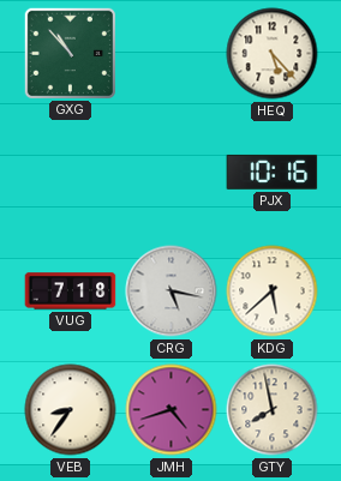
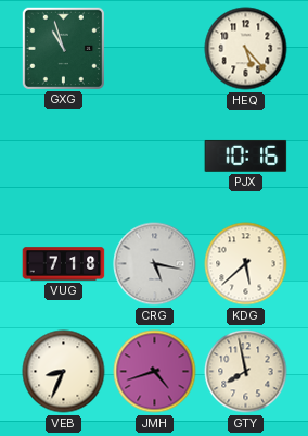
GXG: 10:53 -> 10:57
VEB: 8:36 -> 8:34
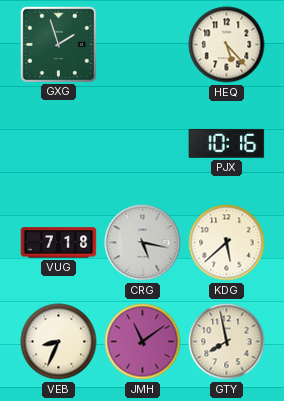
GXG: 10:57 -> 1:57
JMH: 4:42 -> 11:09
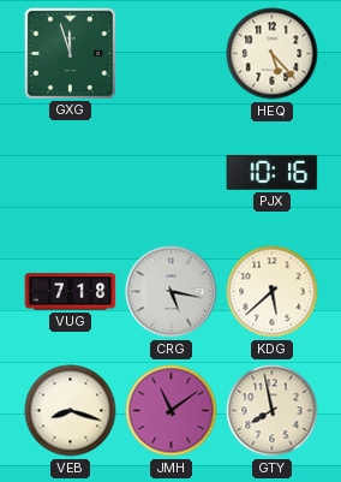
GXG: 1:57 -> 11:57
VEB: 8:34 -> 8:18
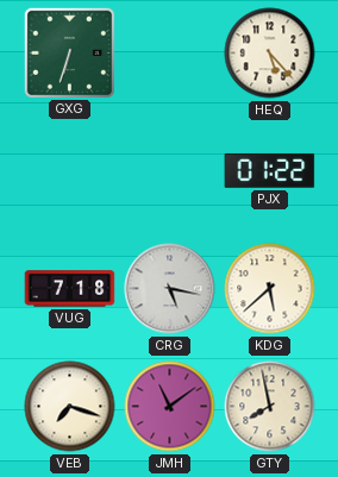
GXG: 11:57 -> 6:33
PJX: 10:16 -> 01:22
VEB: 8:18 -> 7:18
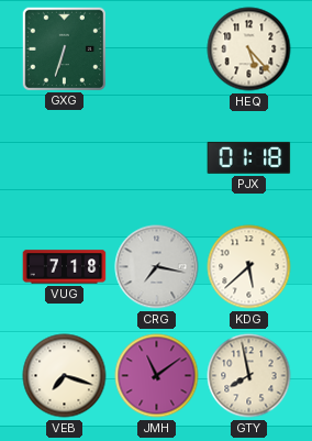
PJX: 01:22 -> 01:18
CRG: 5:17 -> 7:17
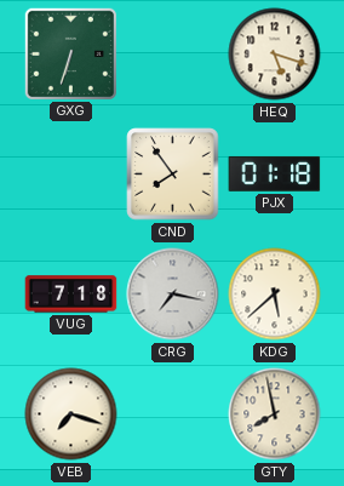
HEQ: 5:23 -> 5:18
CND: none -> 7:54
JMH: 11:09 -> none
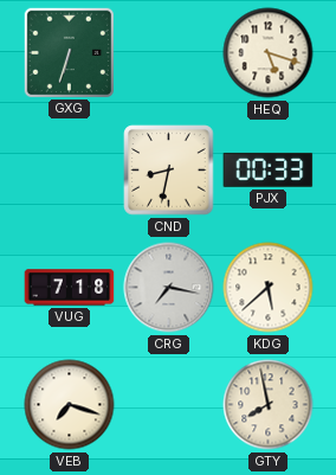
CND: 7:54 -> 8:32
PJX: 01:18 -> 00:33
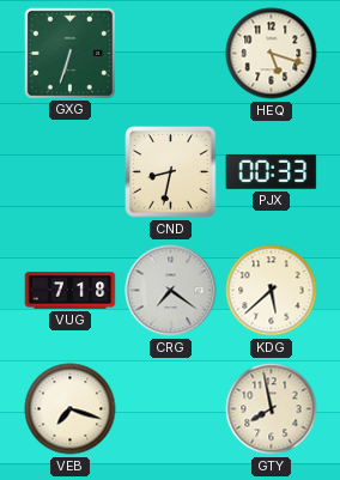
CRG: 7:17 -> 7:21
